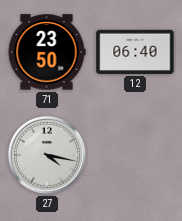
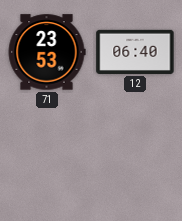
71: 23:50 -> 23:53
27: 4:17 -> none
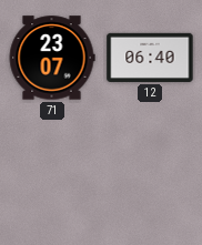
71: 23:53 -> 23:07
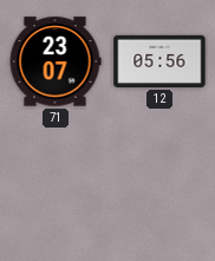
12: 06:40 -> 05:56
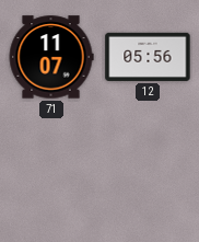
71: 23:07 -> 11:07
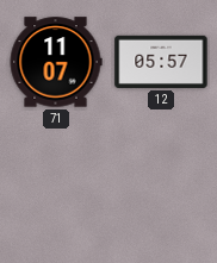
12: 05:56 -> 05:57
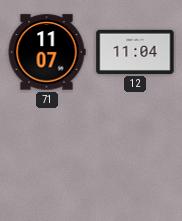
12: 05:57 -> 11:04
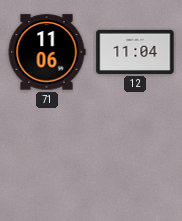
71: 11:07 -> 11:06
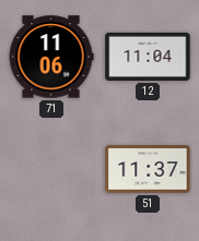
51: none -> 11:37
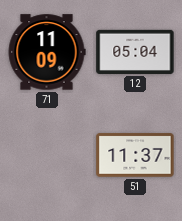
71: 11:06 -> 11:09
12: 11:04 -> 05:04
